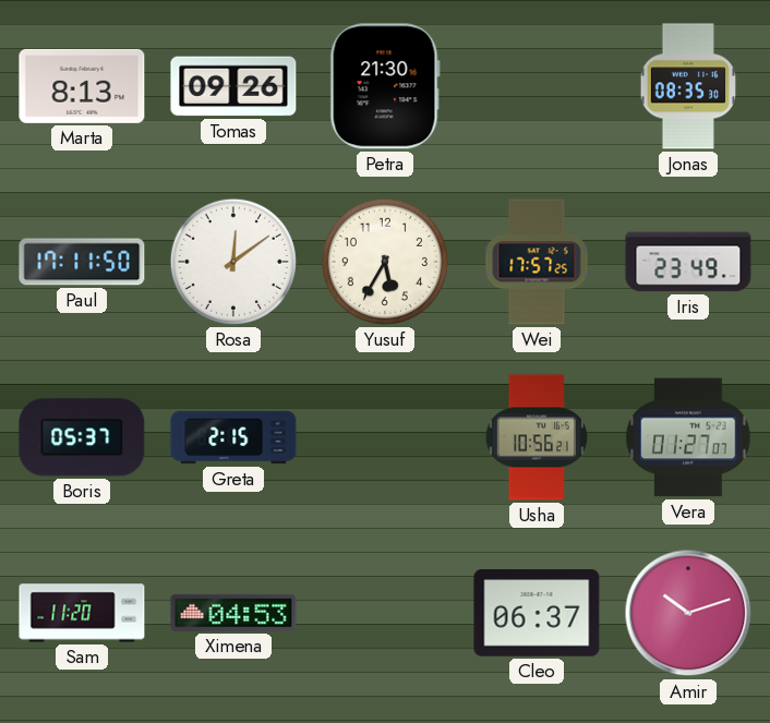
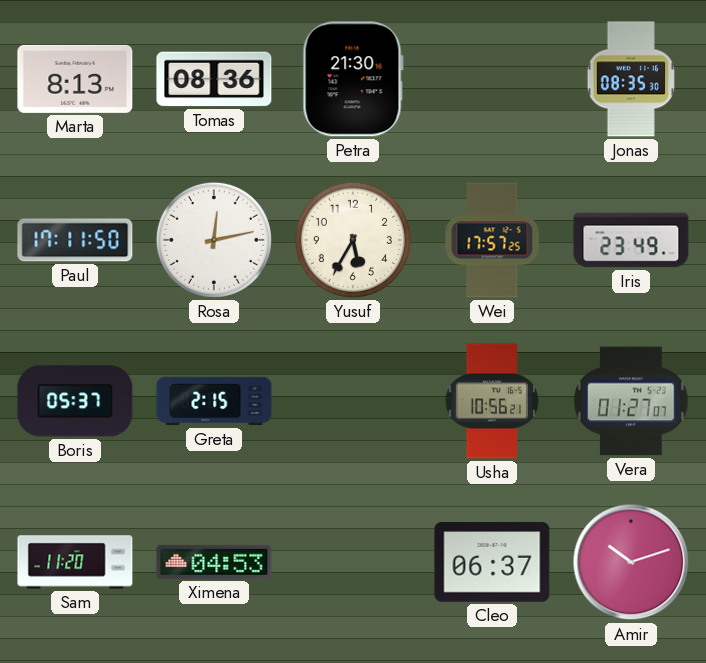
Tomas: 09:26 -> 08:36
Rosa: 12:09 -> 12:13
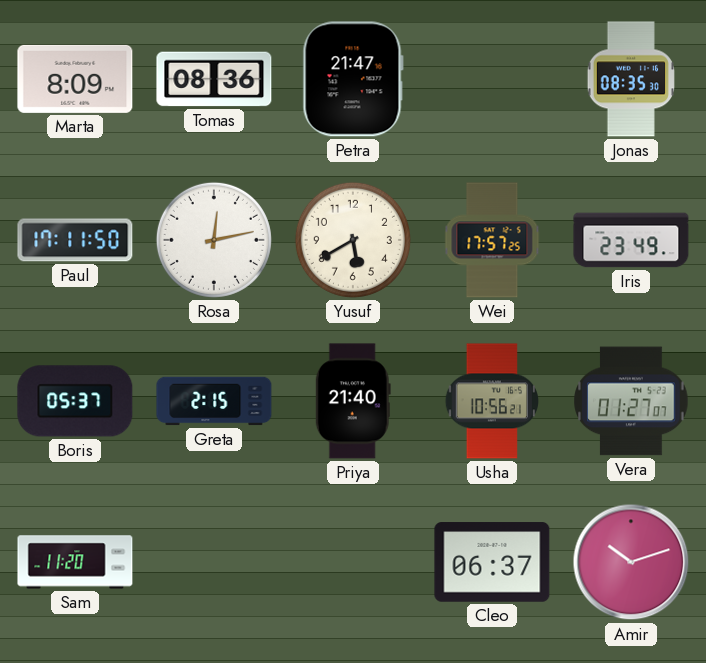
Marta: 8:13 -> 8:09
Petra: 21:30 -> 21:47
Yusuf: 5:35 -> 5:40
Priya: none -> 21:40
Ximena: 04:53 -> none
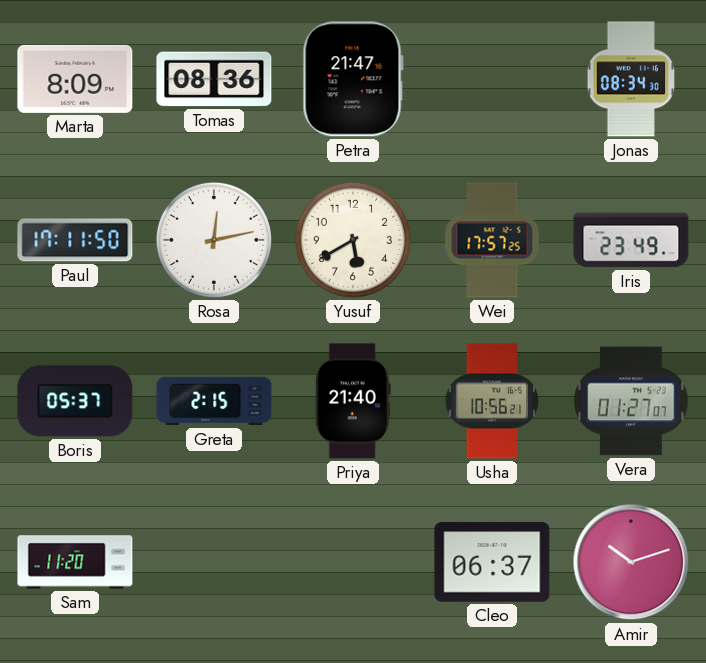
Jonas: 08:35 -> 08:34
